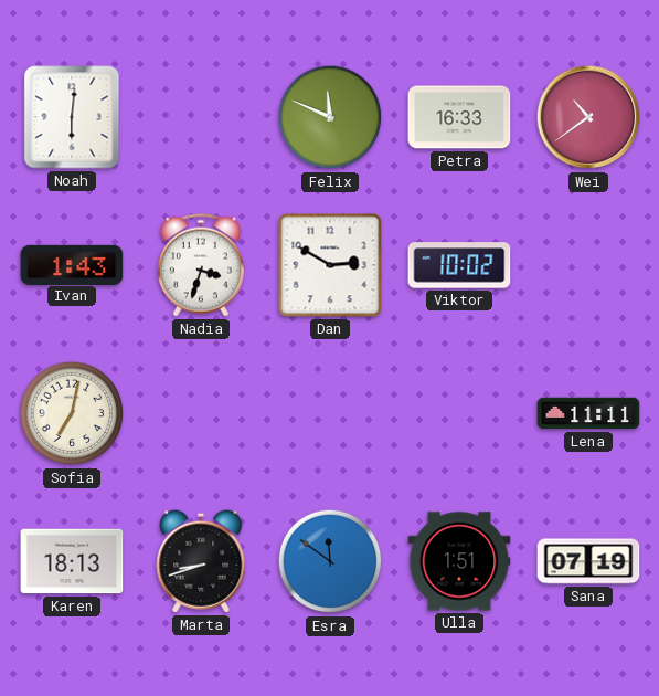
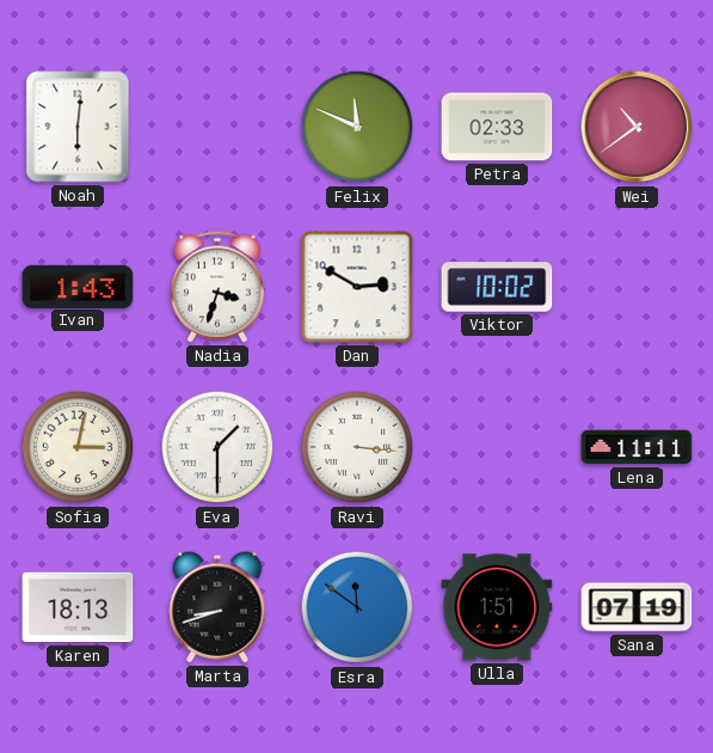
Petra: 16:33 -> 02:33
Sofia: 7:02 -> 3:02
Eva: none -> 1:30
Ravi: none -> 3:16
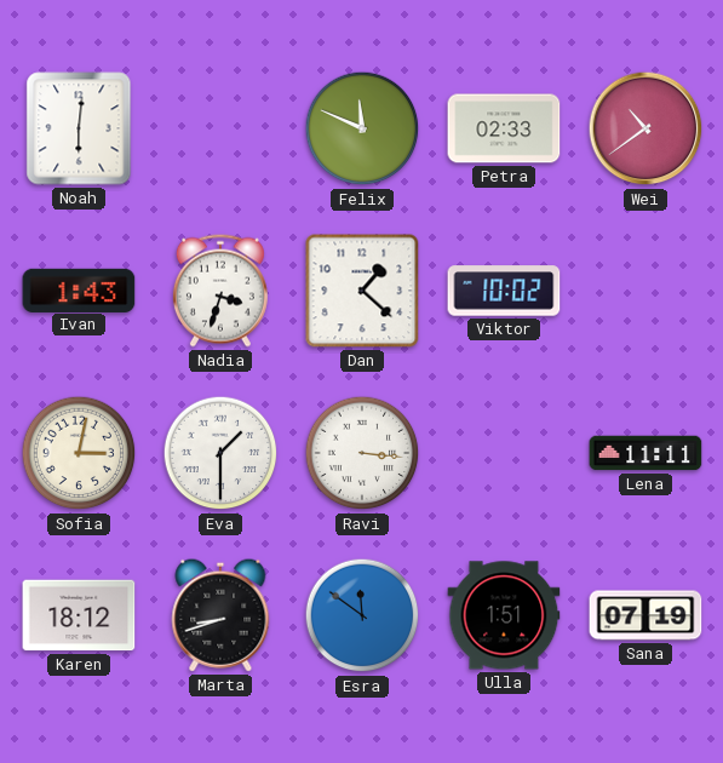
Dan: 2:50 -> 1:22
Karen: 18:13 -> 18:12
